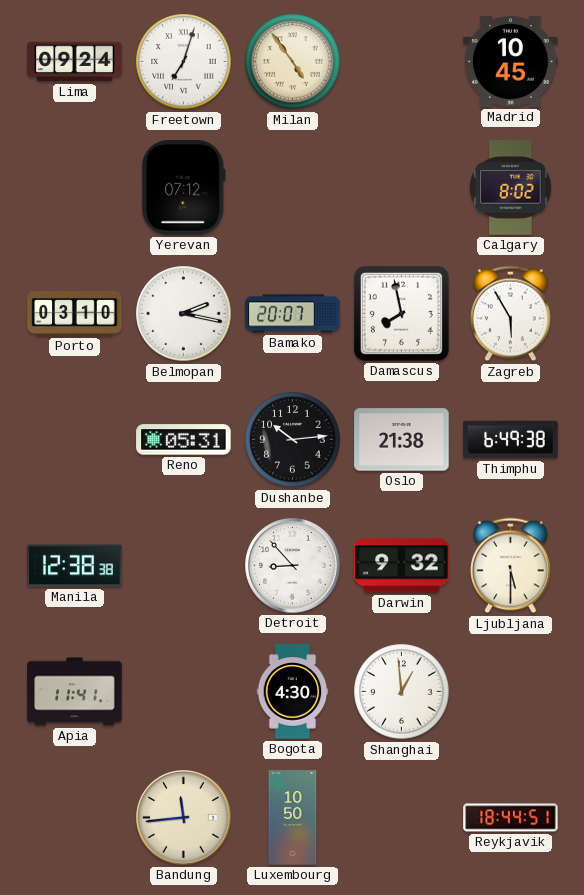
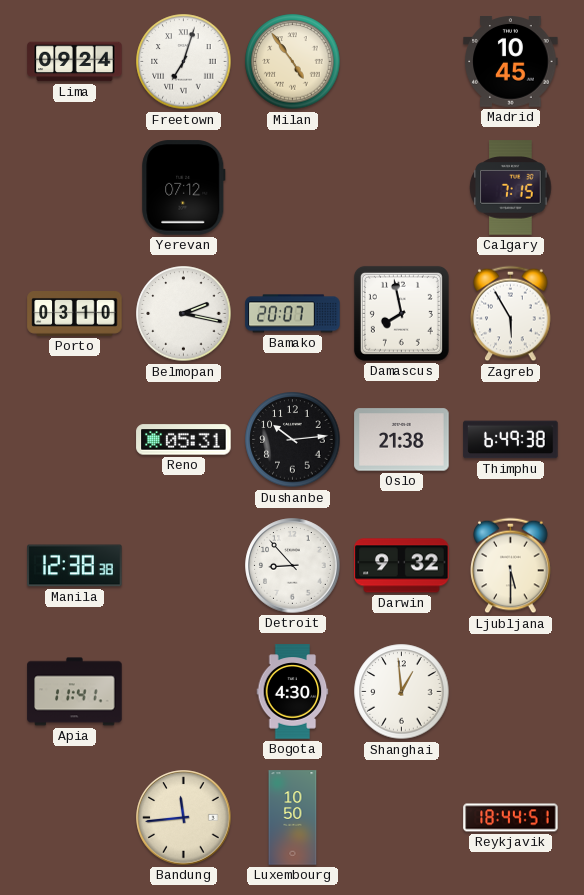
Calgary: 8:02 -> 7:15
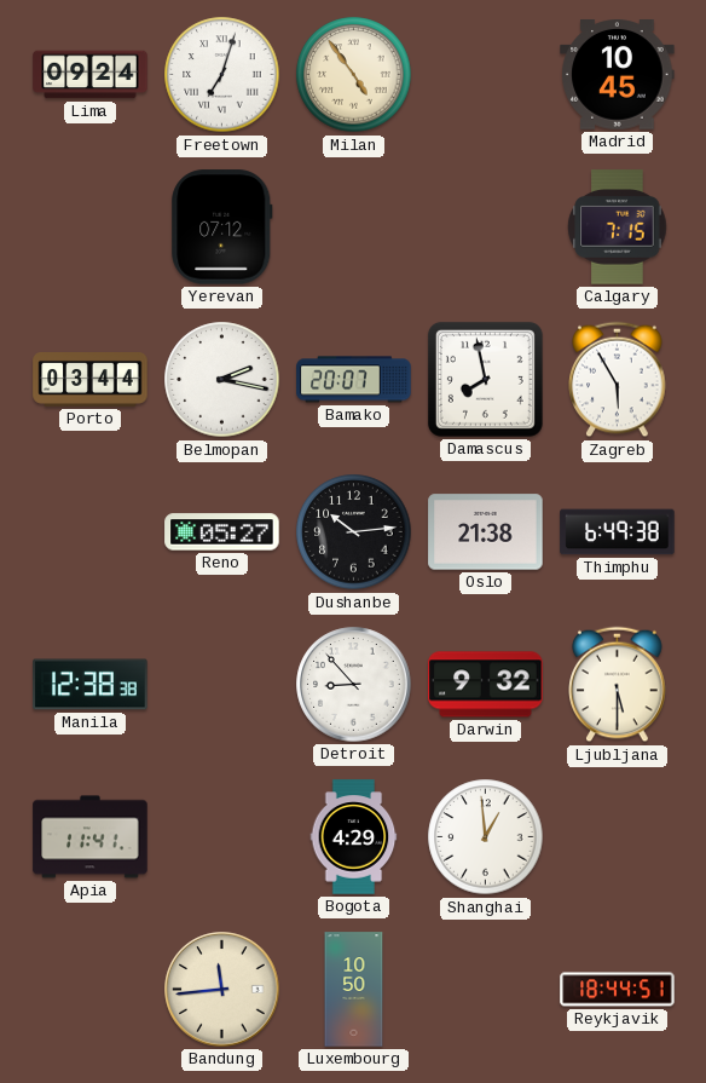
Porto: 03:10 -> 03:44
Reno: 05:31 -> 05:27
Bogota: 4:30 -> 4:29
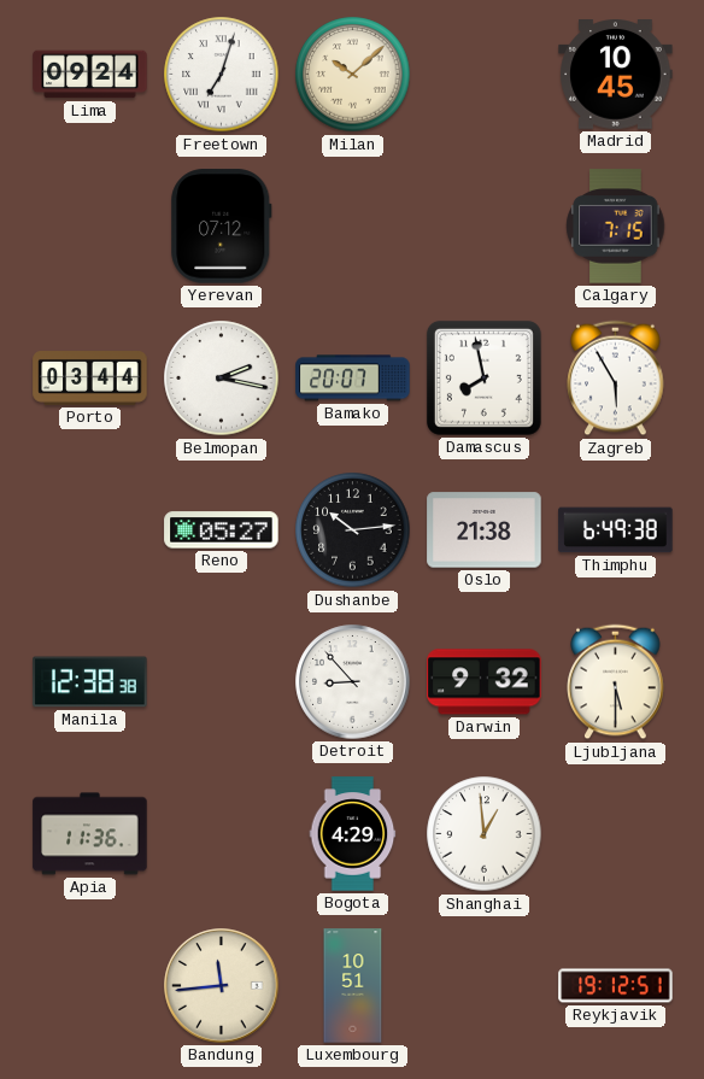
Milan: 4:54 -> 10:08
Apia: 11:41 -> 11:36
Luxembourg: 10:50 -> 10:51
Reykjavik: 18:44 -> 19:12
